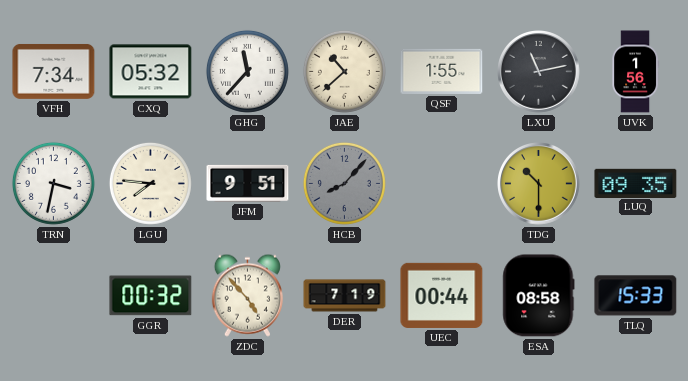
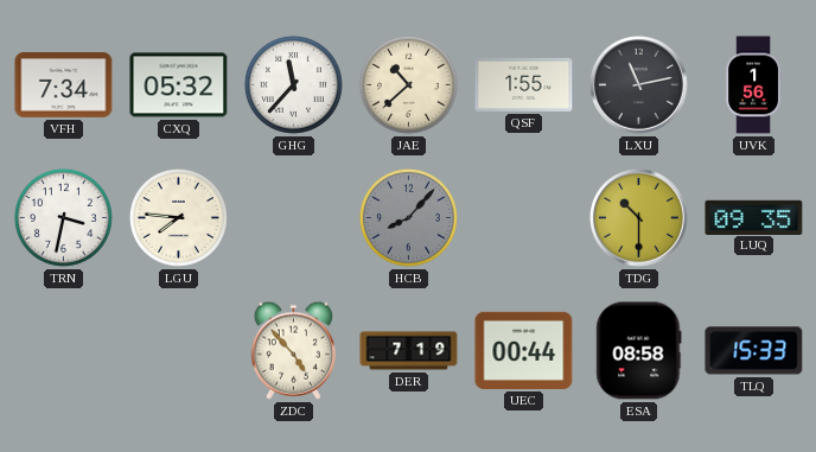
JFM: 9:51 -> none
GGR: 00:32 -> none
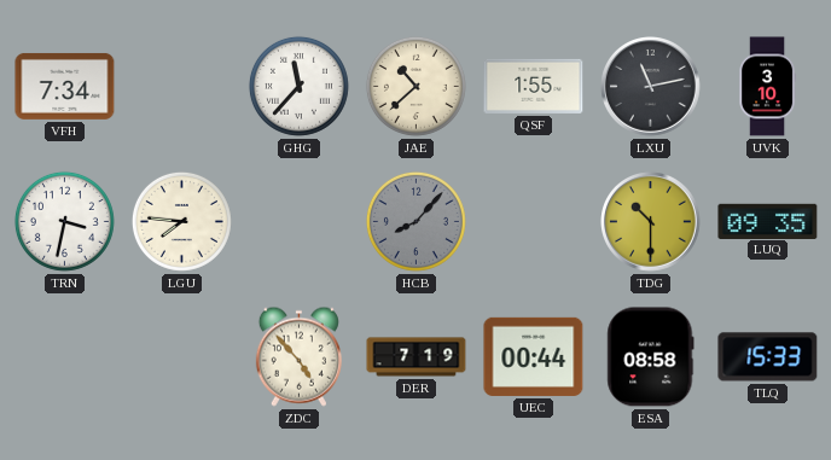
CXQ: 05:32 -> none
UVK: 1:56 -> 3:10
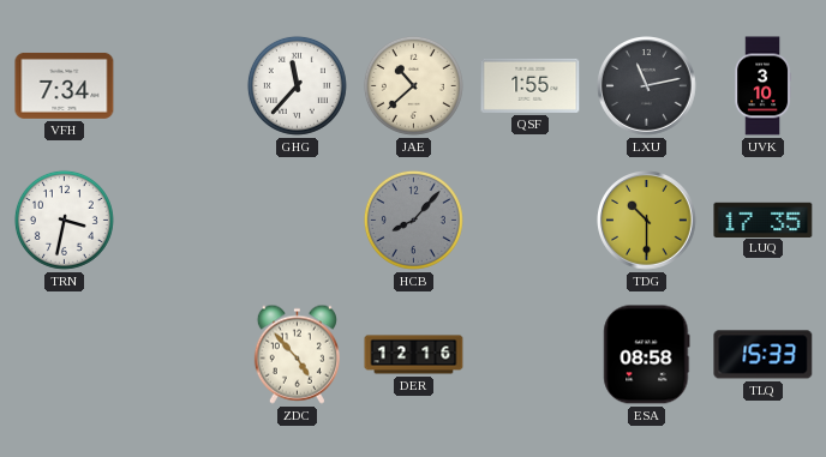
LGU: 7:46 -> none
LUQ: 09:35 -> 17:35
DER: 7:19 -> 12:16
UEC: 00:44 -> none
